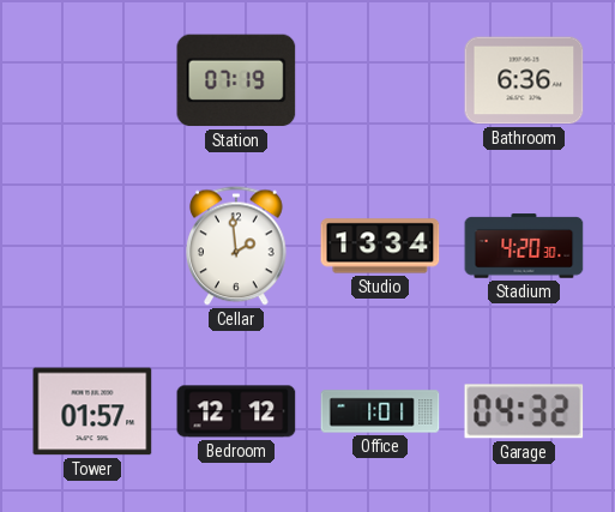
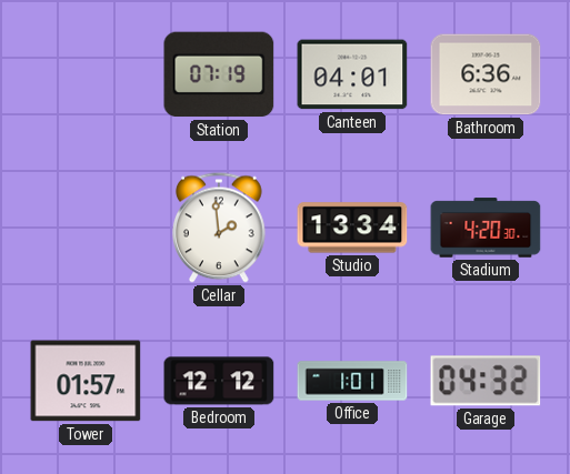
Canteen: none -> 04:01
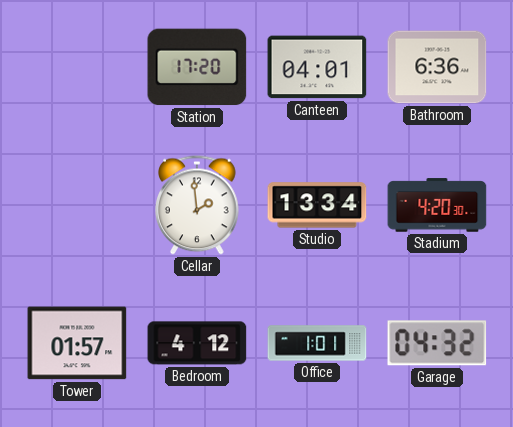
Station: 07:19 -> 17:20
Bedroom: 12:12 -> 4:12
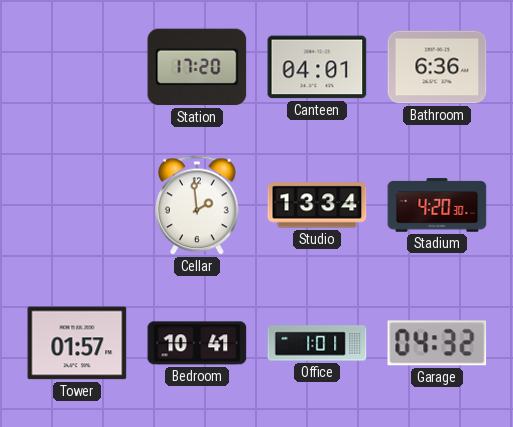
Bedroom: 4:12 -> 10:41
